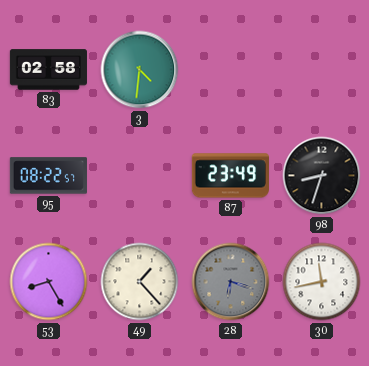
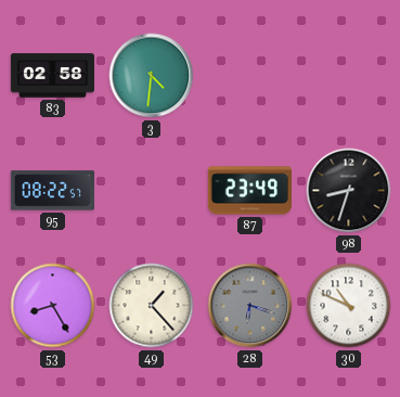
30: 11:43 -> 10:49
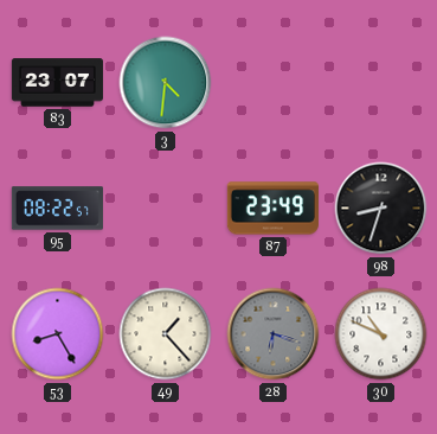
83: 02:58 -> 23:07
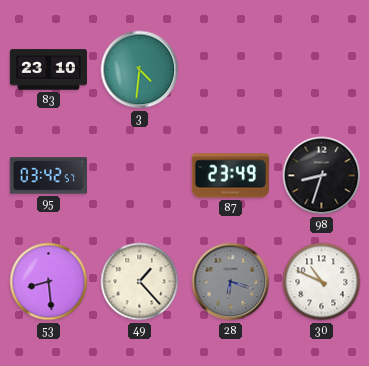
83: 23:07 -> 23:10
95: 08:22 -> 03:42
53: 8:25 -> 8:29
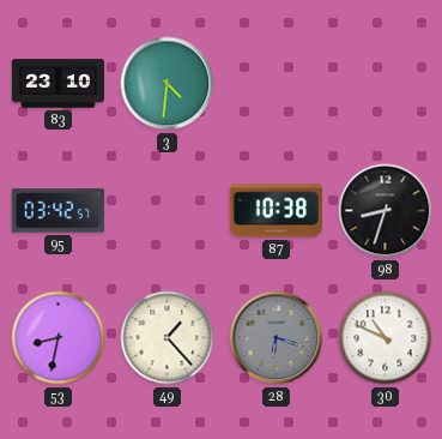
87: 23:49 -> 10:38
53: 8:29 -> 8:32
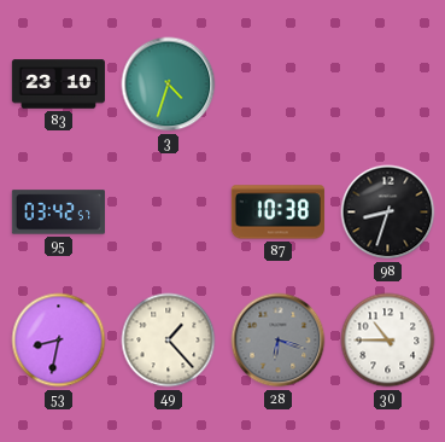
3: 4:31 -> 4:33
30: 10:49 -> 10:45
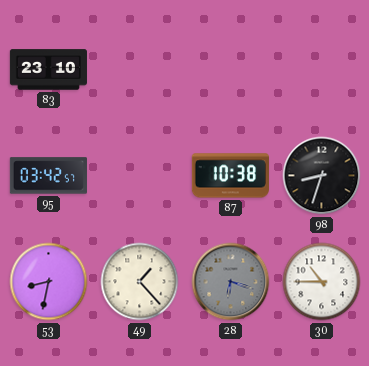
3: 4:33 -> none
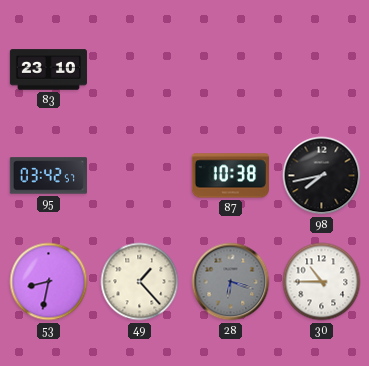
98: 8:33 -> 7:43
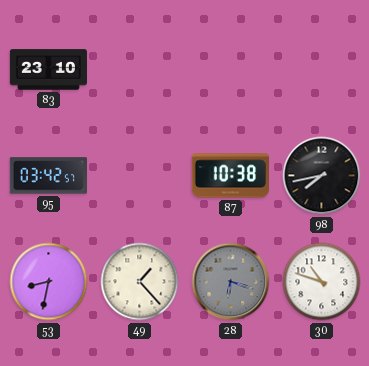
30: 10:45 -> 10:48
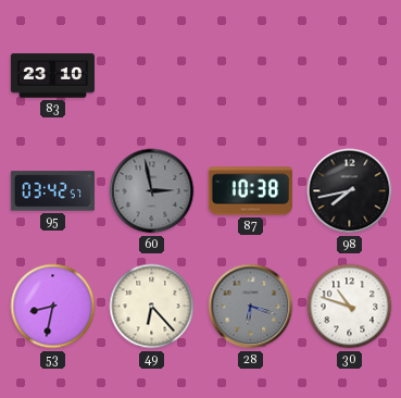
60: none -> 2:58
49: 1:23 -> 6:23
